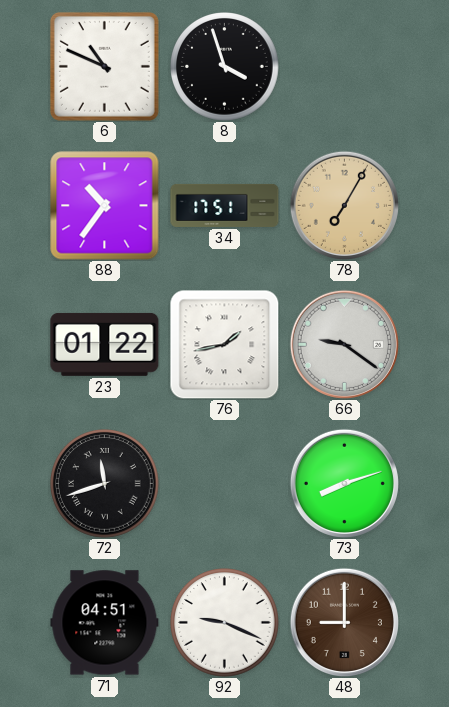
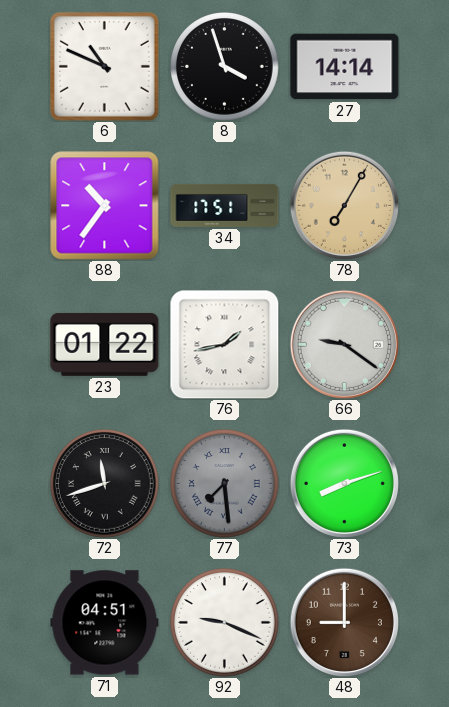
27: none -> 14:14
77: none -> 7:29
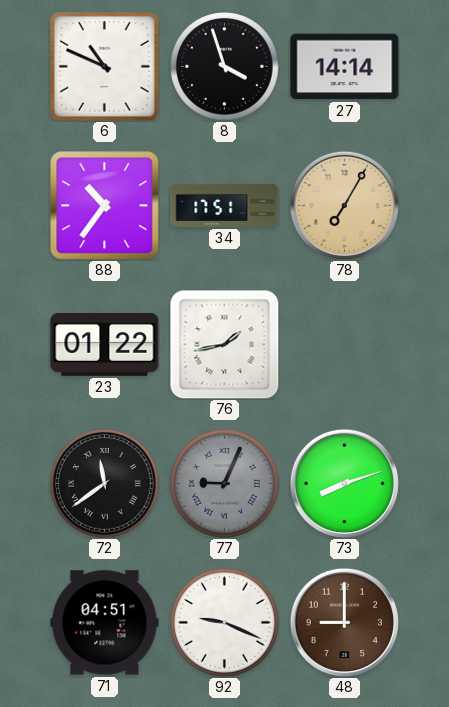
66: 9:21 -> none
72: 11:42 -> 11:39
77: 7:29 -> 9:04
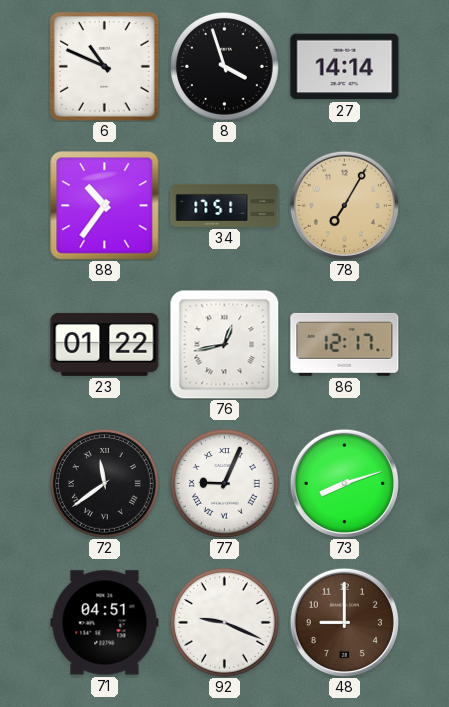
76: 1:43 -> 12:43
86: none -> 12:17
77 dial: grey -> white
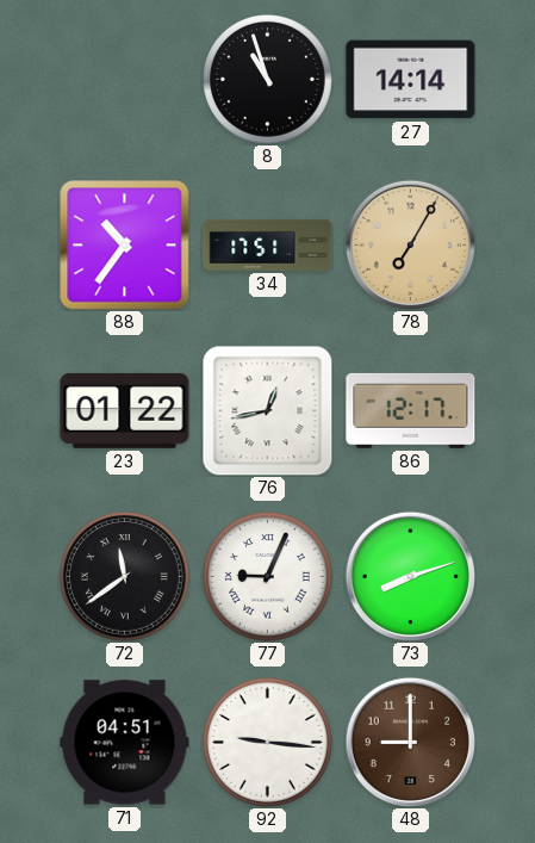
6: 10:49 -> none
8: 3:57 -> 10:57
92: 9:19 -> 9:16
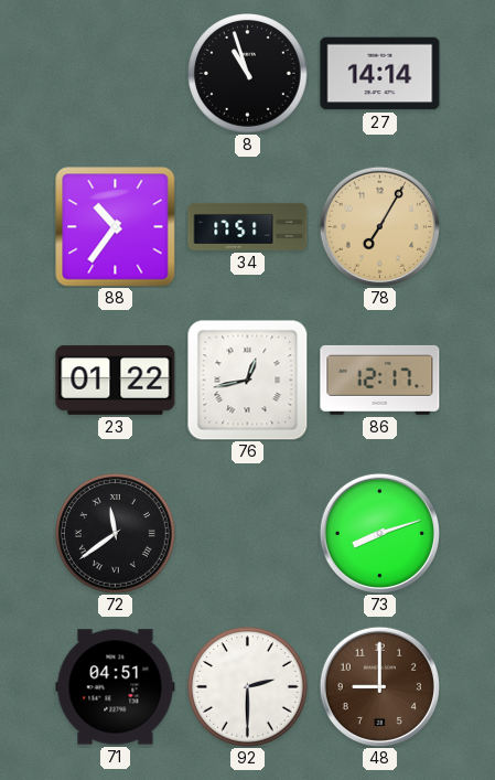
77: 9:04 -> none
92: 9:16 -> 2:30
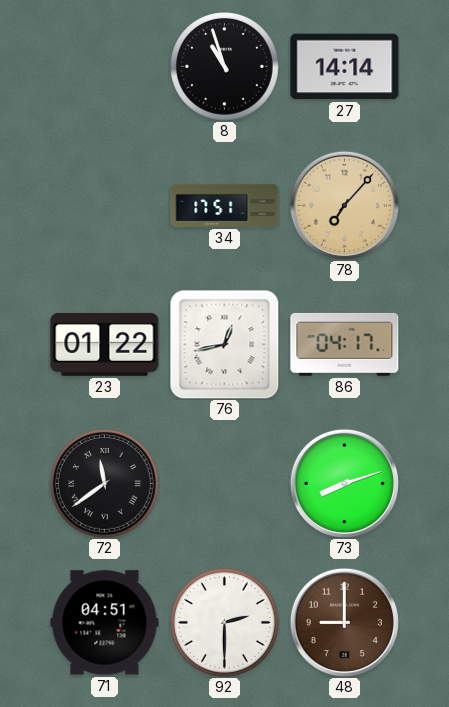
88: 10:36 -> none
78: 7:05 -> 7:07
86: 12:17 -> 04:17
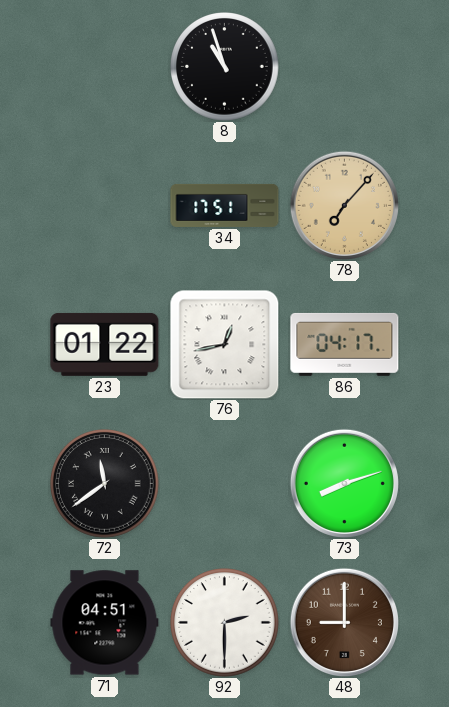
27: 14:14 -> none
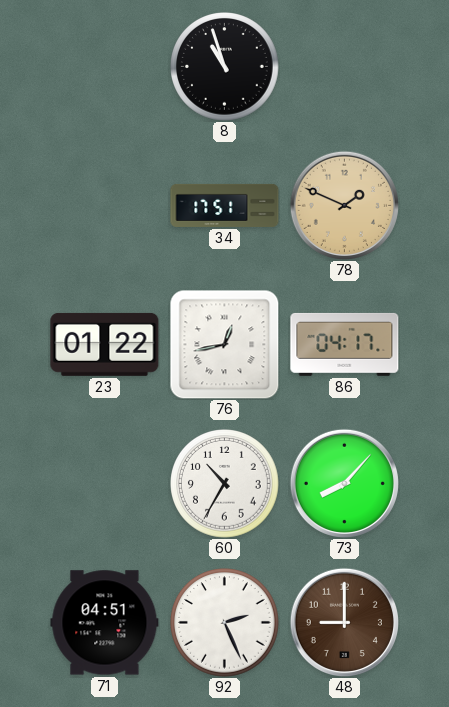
78: 7:07 -> 1:49
72: 11:39 -> none
60: none -> 10:35
73: 8:12 -> 8:07
92: 2:30 -> 2:26
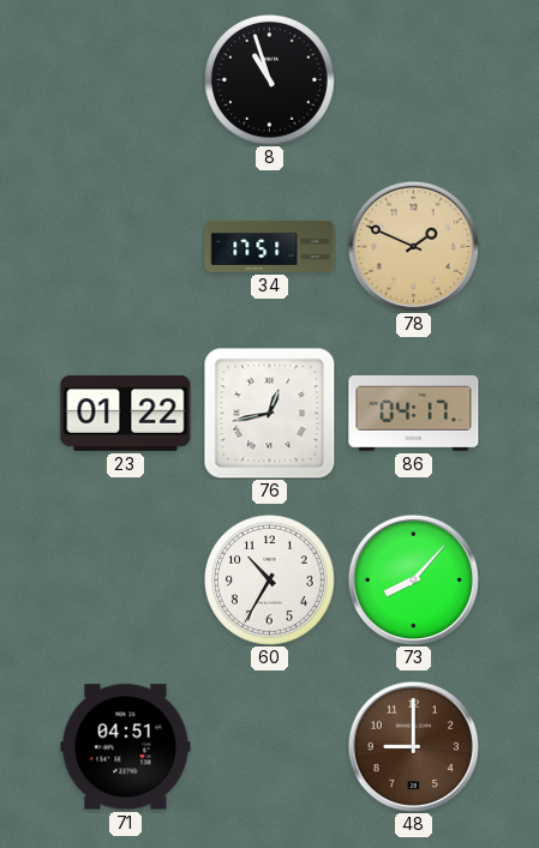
92: 2:26 -> none
